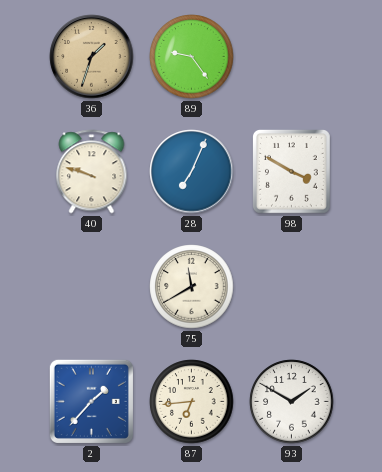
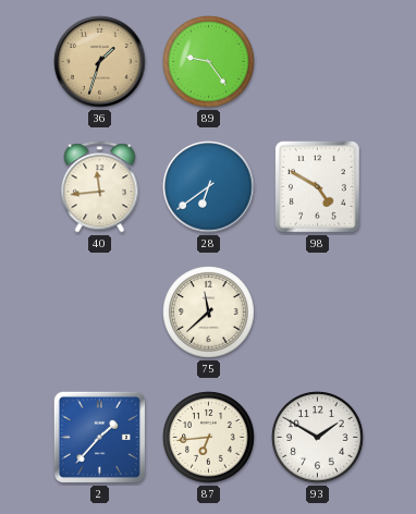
40: 9:48 -> 11:44
28: 7:04 -> 6:39
98: 3:50 -> 4:50
75: 11:40 -> 11:38
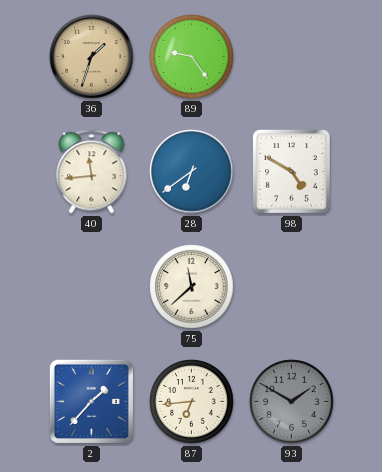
93 dial: white -> grey
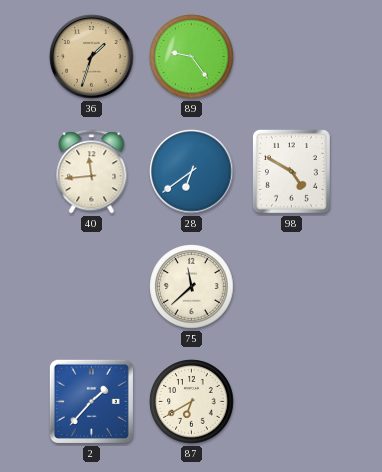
87: 6:44 -> 6:40
93: 1:50 -> none
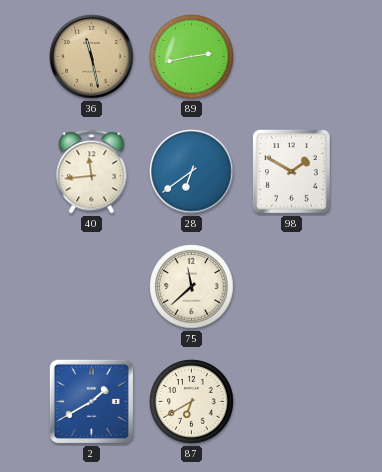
36: 1:33 -> 11:28
89: 9:24 -> 2:43
98: 4:50 -> 1:50
2: 1:37 -> 1:40
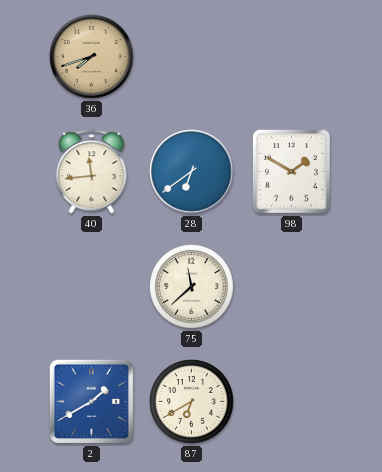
36: 11:28 -> 7:42
89: 2:43 -> none
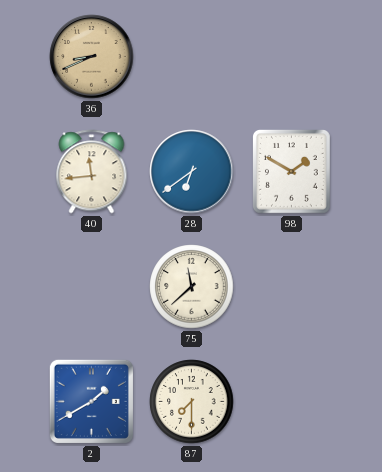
36: 7:42 -> 8:41
87: 6:40 -> 7:30
